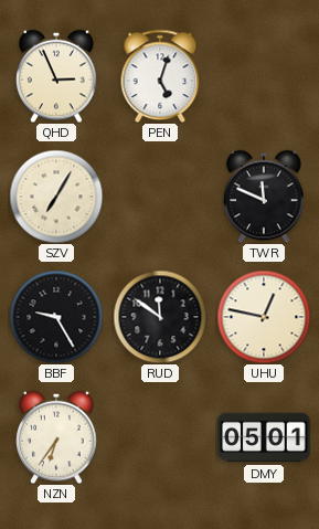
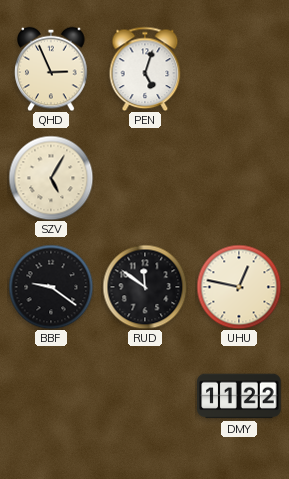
SZV: 7:05 -> 5:05
TWR: 11:49 -> none
BBF: 9:25 -> 9:21
NZN: 6:36 -> none
DMY: 05:01 -> 11:22
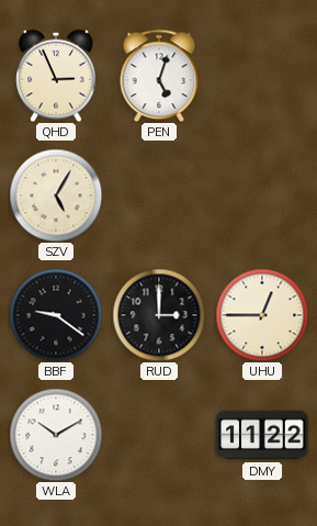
RUD: 11:51 -> 3:00
UHU: 12:47 -> 12:45
WLA: none -> 10:10
